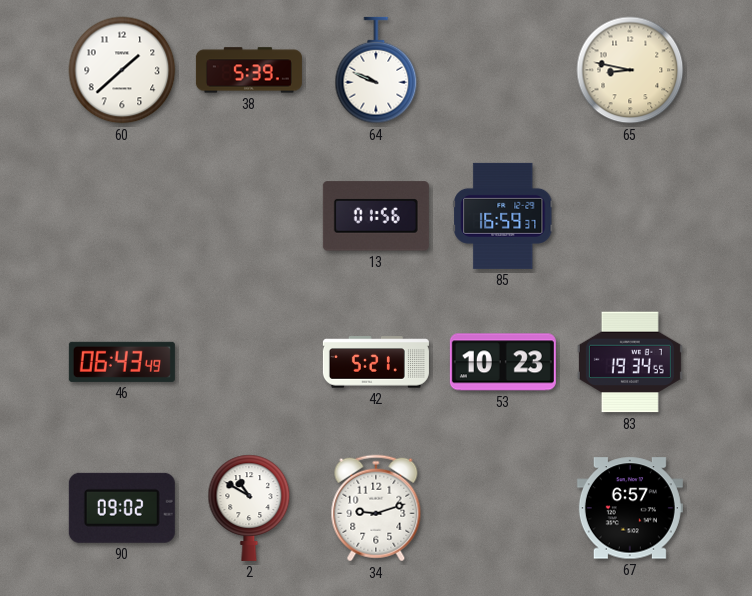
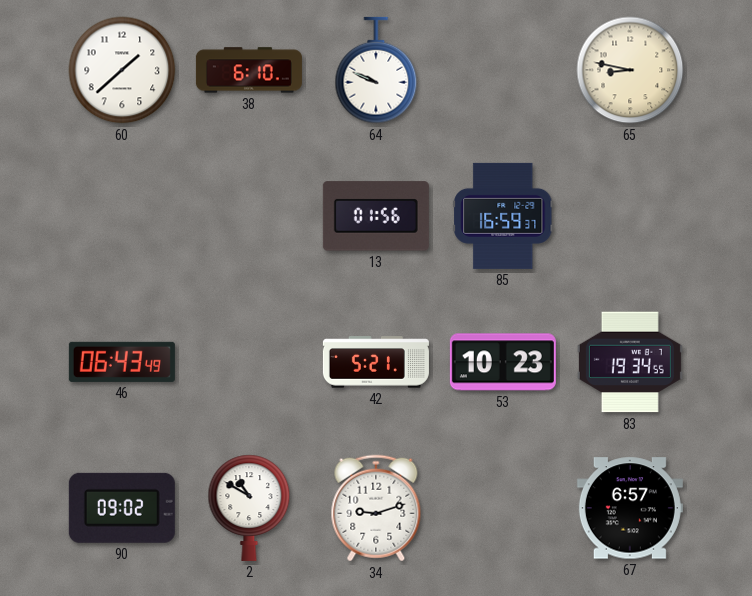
38: 5:39 -> 6:10
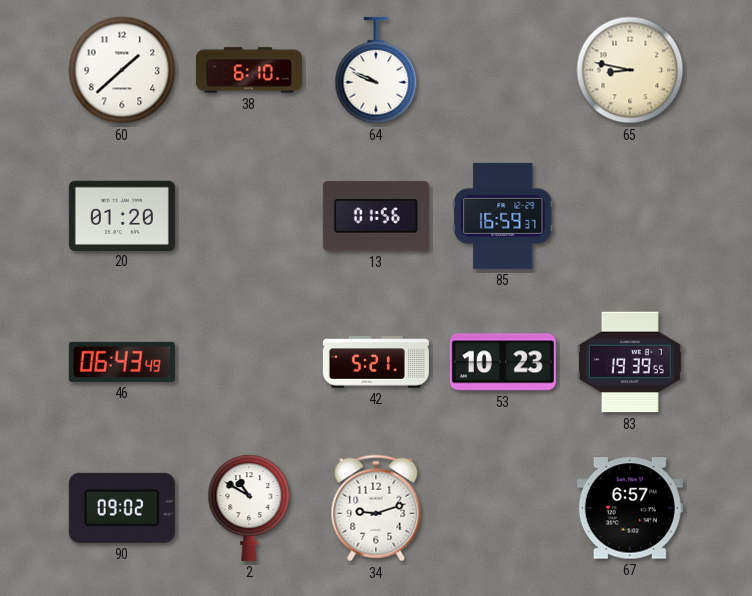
20: none -> 01:20
83: 19:34 -> 19:39
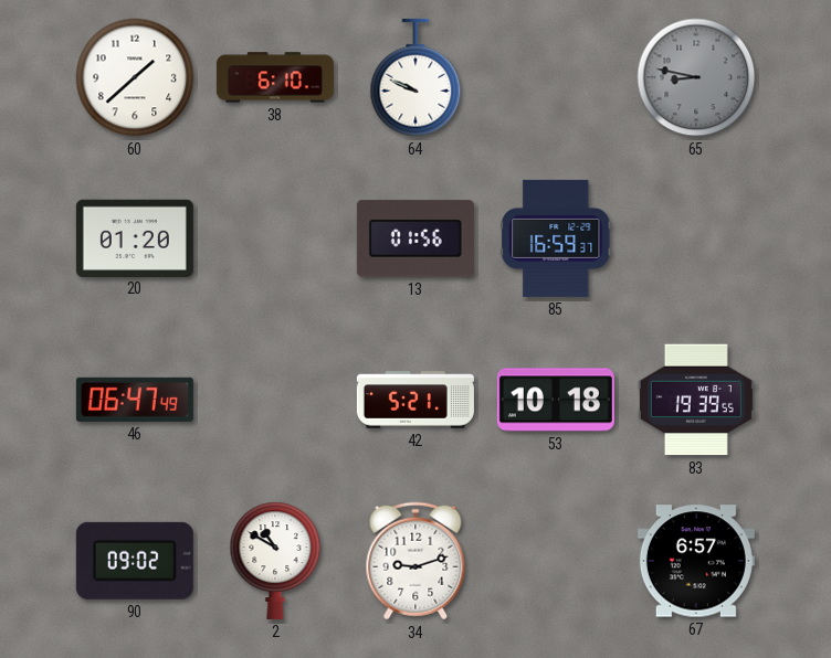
65 dial: cream -> grey
46: 06:43 -> 06:47
53: 10:23 -> 10:18
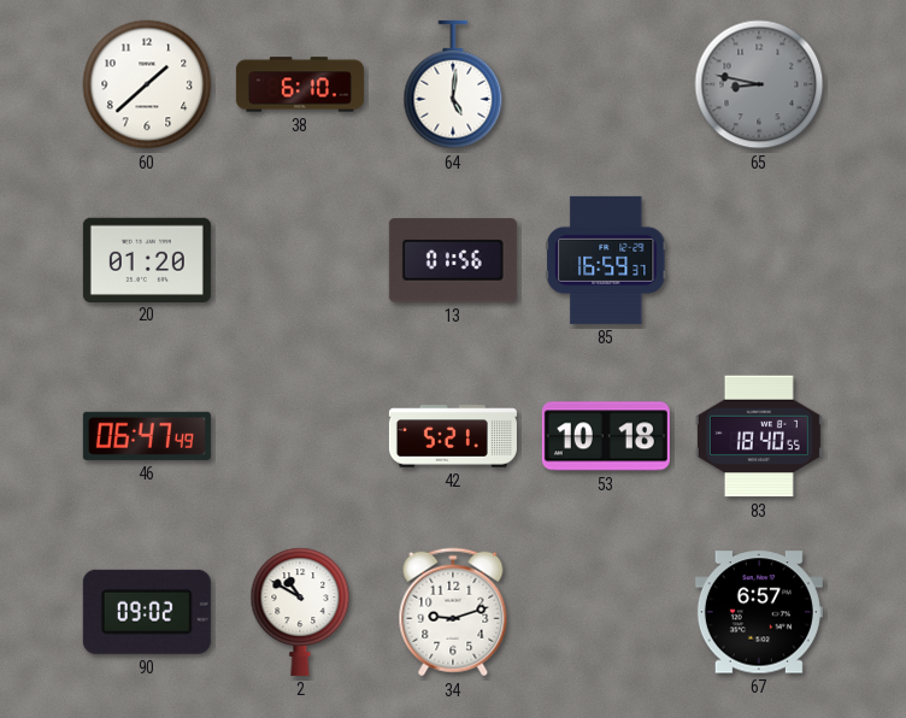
64: 9:49 -> 5:01
83: 19:39 -> 18:40
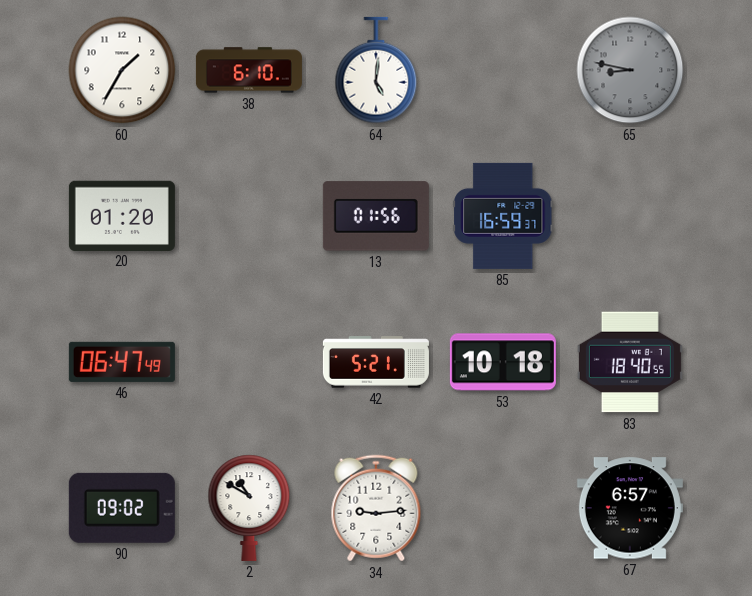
60: 1:38 -> 1:35
34: 9:12 -> 9:14
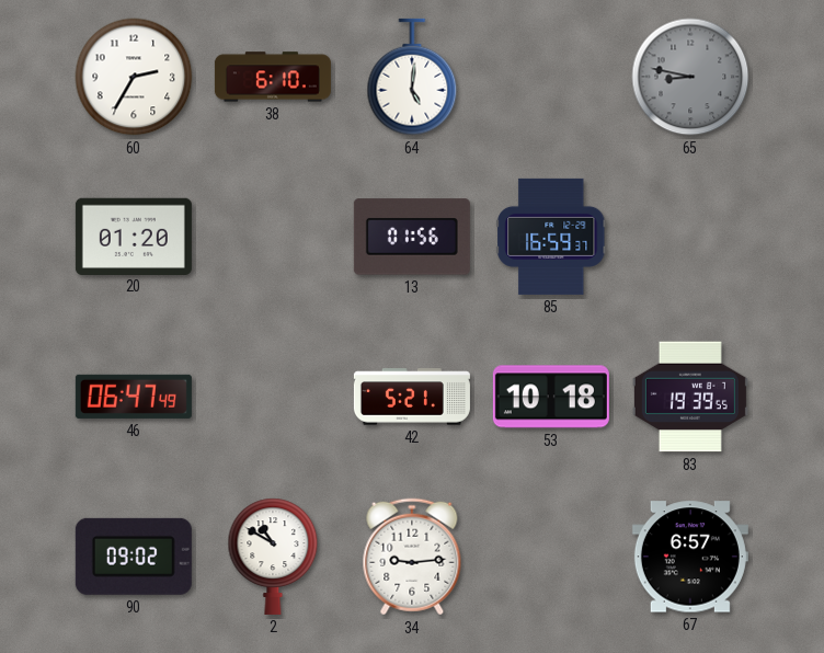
60: 1:35 -> 2:35
83: 18:40 -> 19:39
